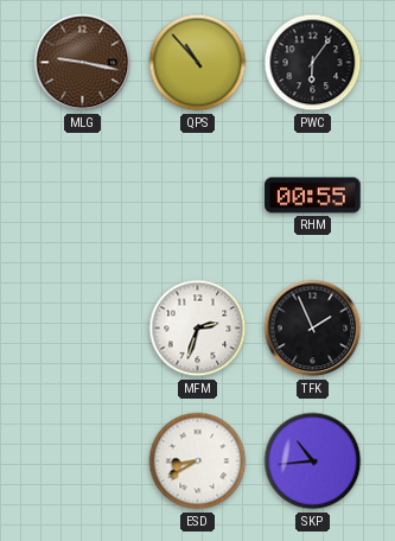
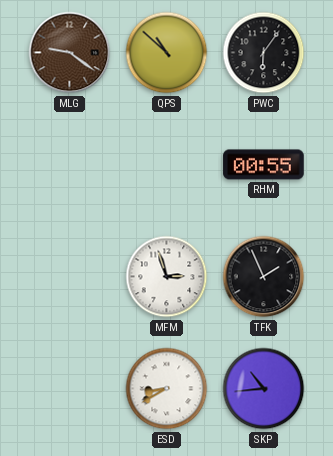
MLG: 9:17 -> 9:21
QPS: 10:53 -> 10:52
MFM: 2:33 -> 2:57
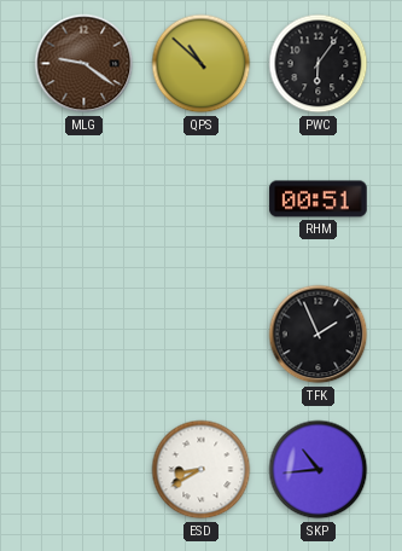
RHM: 00:55 -> 00:51
MFM: 2:57 -> none
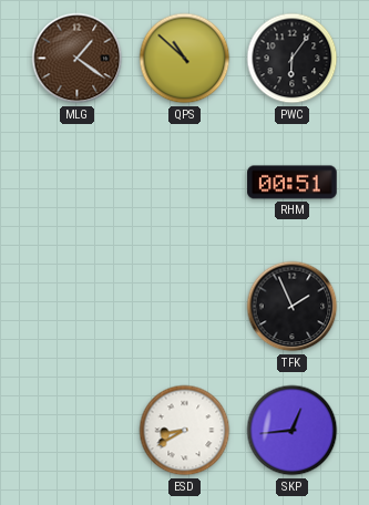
MLG: 9:21 -> 1:21
SKP: 10:44 -> 12:44
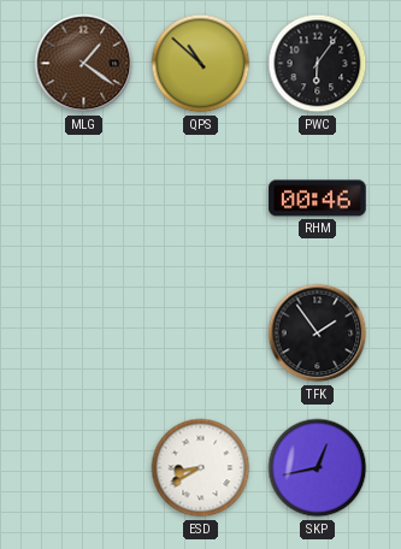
RHM: 00:51 -> 00:46
TFK: 1:56 -> 1:54
SKP: 12:44 -> 12:43
